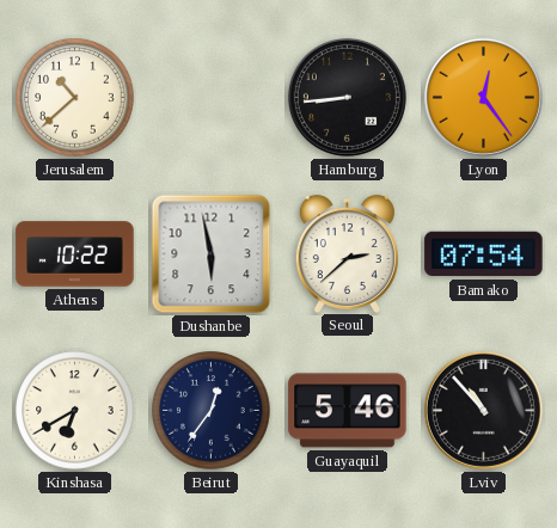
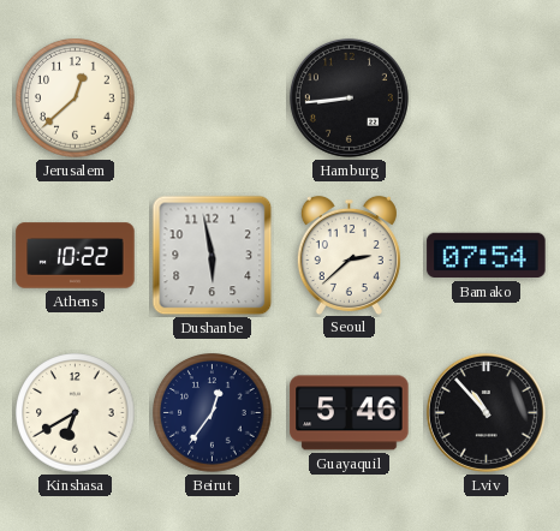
Jerusalem: 10:38 -> 12:38
Lyon: 12:24 -> none
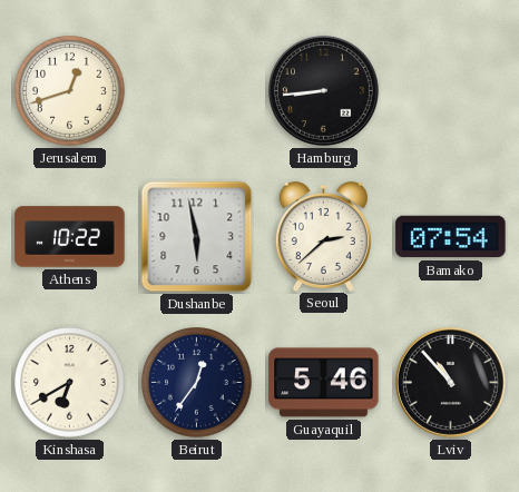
Jerusalem: 12:38 -> 12:42
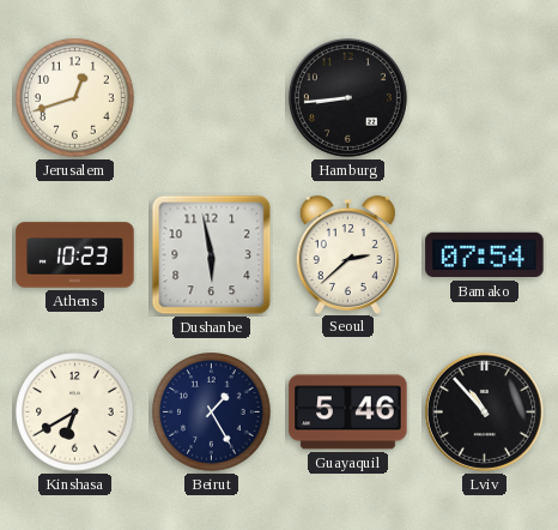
Athens: 10:22 -> 10:23
Beirut: 12:36 -> 1:25
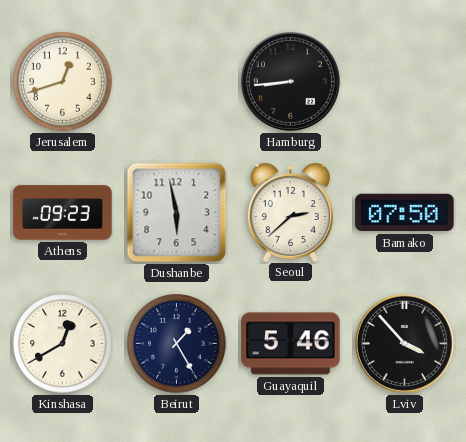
Athens: 10:23 -> 09:23
Bamako: 07:54 -> 07:50
Kinshasa: 6:40 -> 12:40
Lviv: 10:53 -> 3:53
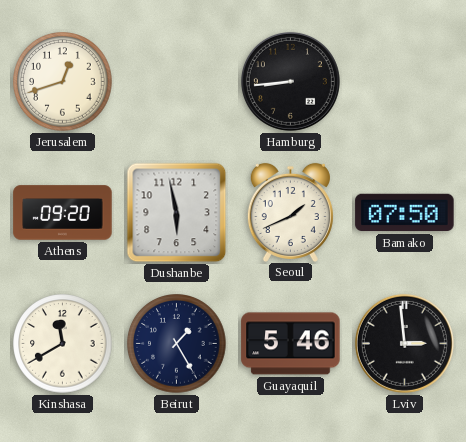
Athens: 09:23 -> 09:20
Seoul: 2:38 -> 1:41
Kinshasa: 12:40 -> 11:40
Lviv: 3:53 -> 2:59
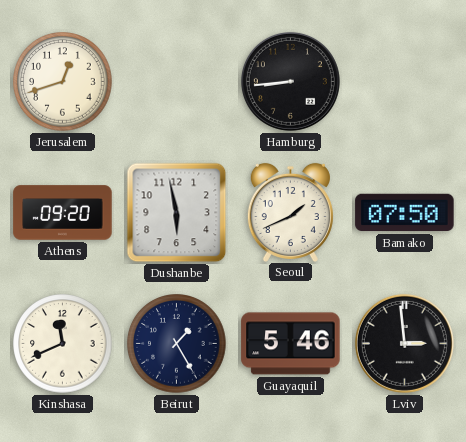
Kinshasa: 11:40 -> 11:41
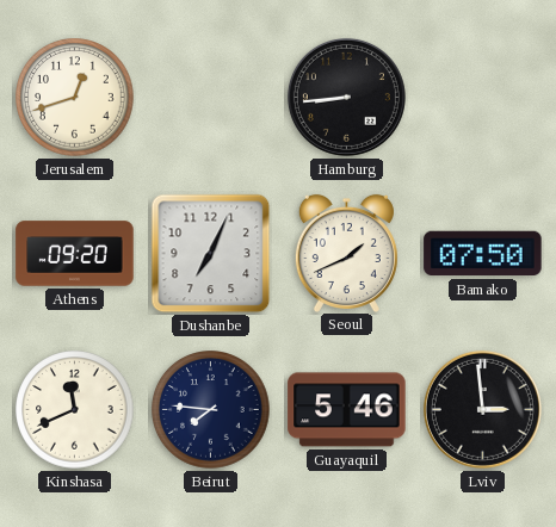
Dushanbe: 5:58 -> 7:04
Beirut: 1:25 -> 7:46
